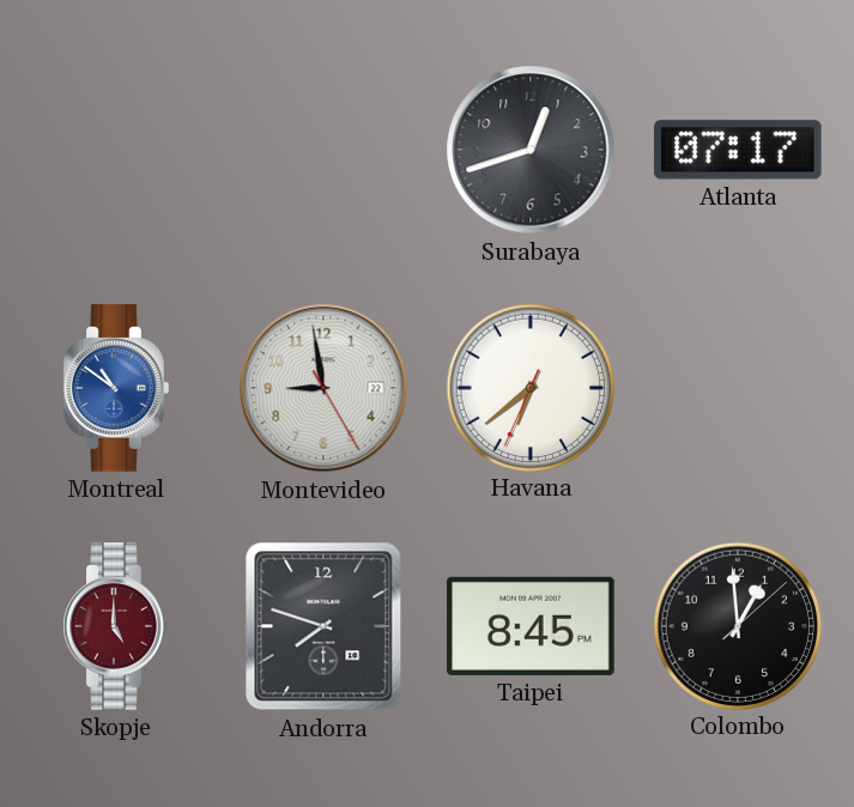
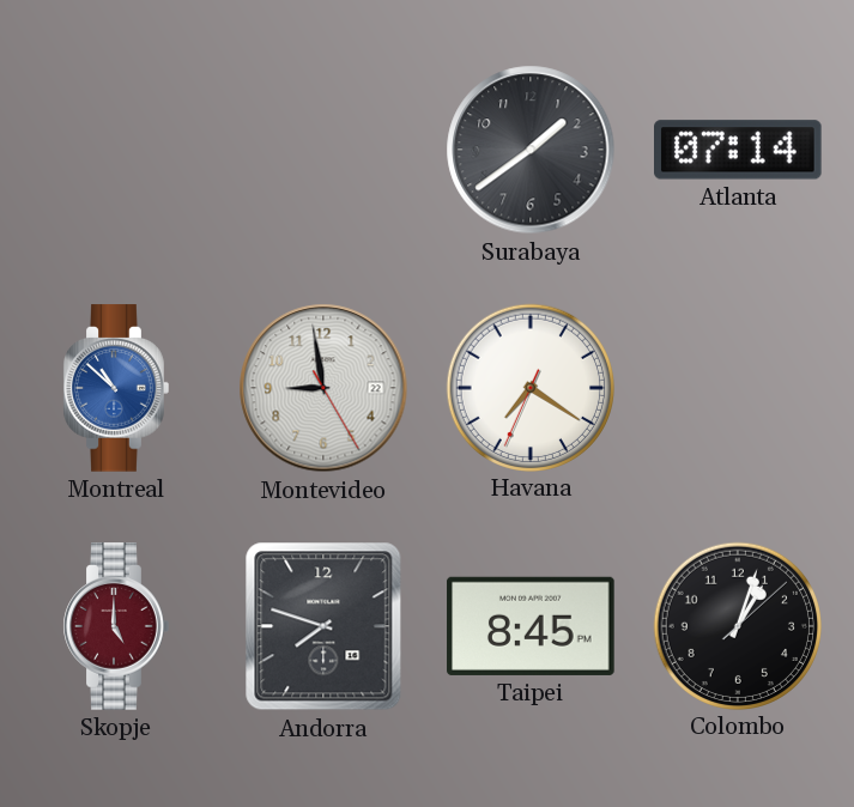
Surabaya: 12:42 -> 1:39
Atlanta: 07:17 -> 07:14
Montreal: 10:51 -> 10:52
Havana: 6:38 -> 7:20
Colombo: 12:59 -> 1:03
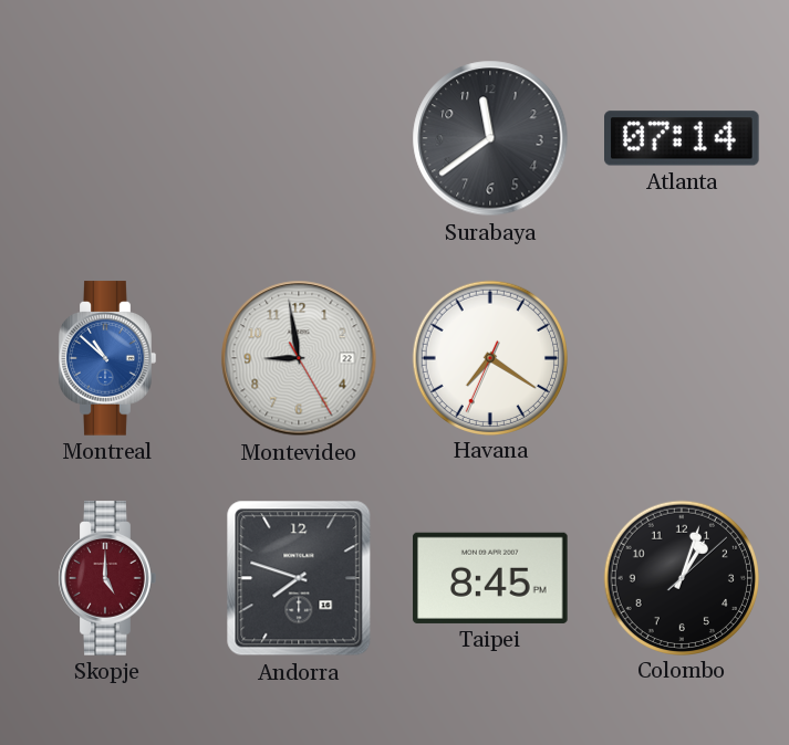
Surabaya: 1:39 -> 11:39
